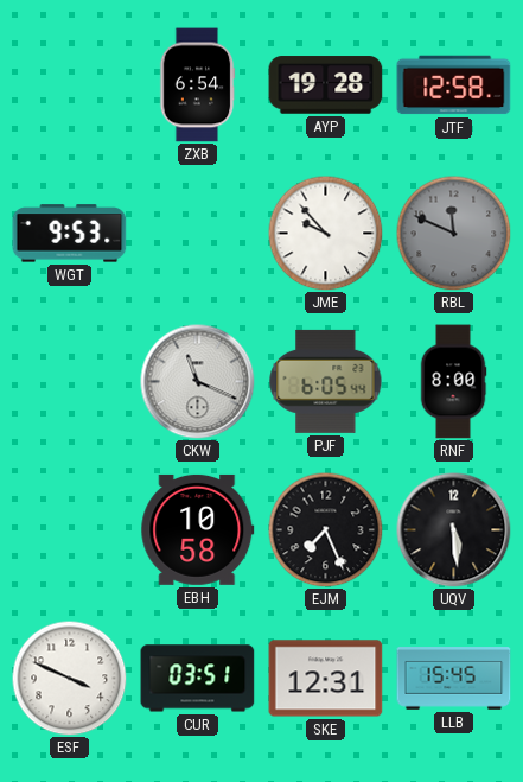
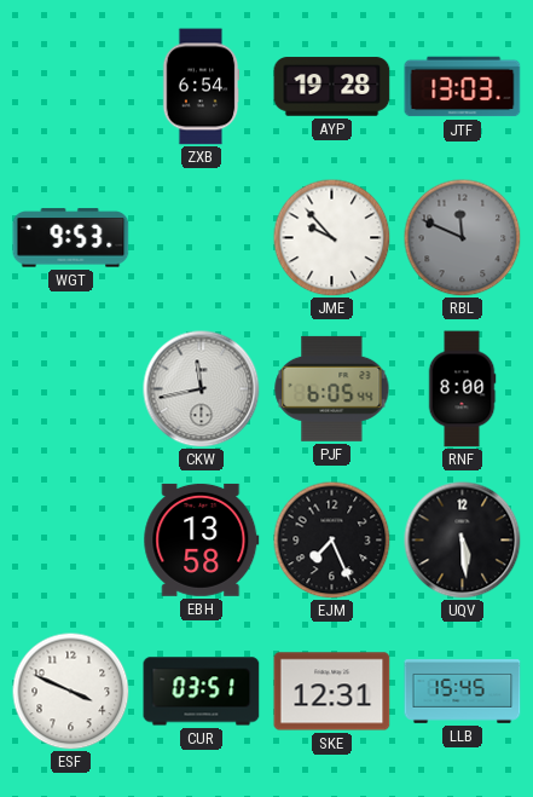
JTF: 12:58 -> 13:03
CKW: 11:19 -> 11:43
EBH: 10:58 -> 13:58
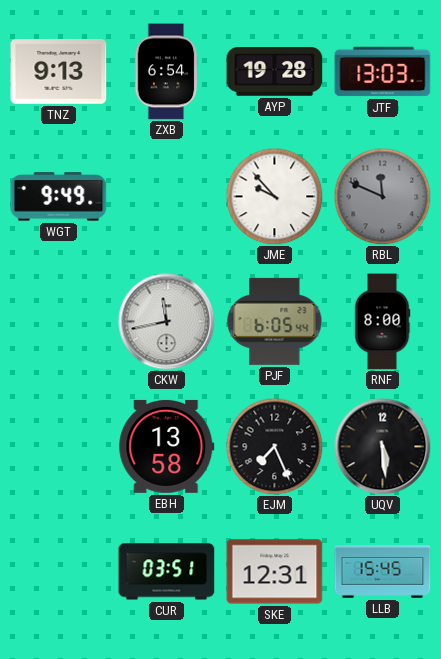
TNZ: none -> 9:13
WGT: 9:53 -> 9:49
ESF: 3:49 -> none
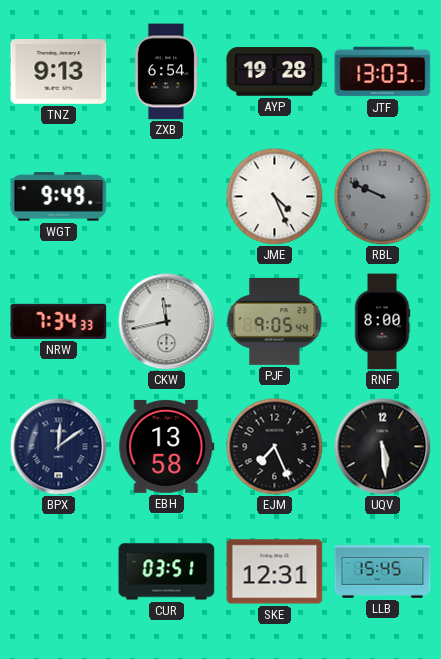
JME: 9:53 -> 4:26
RBL: 11:49 -> 9:49
NRW: none -> 7:34
PJF: 6:05 -> 9:05
BPX: none -> 12:09
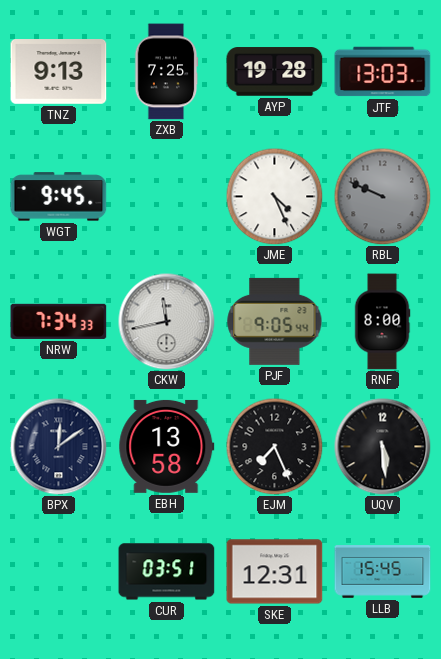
ZXB: 6:54 -> 7:25
WGT: 9:49 -> 9:45
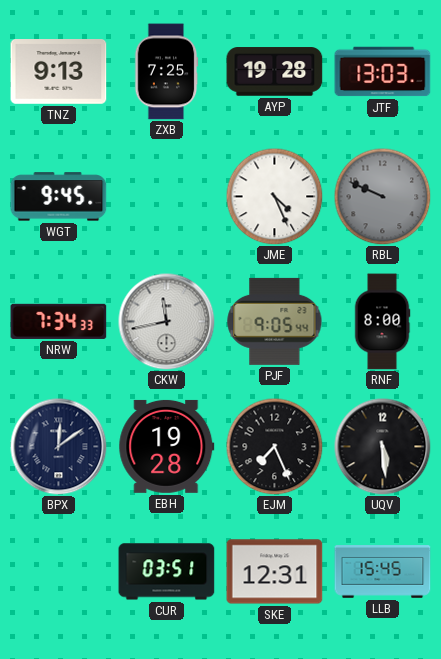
EBH: 13:58 -> 19:28
